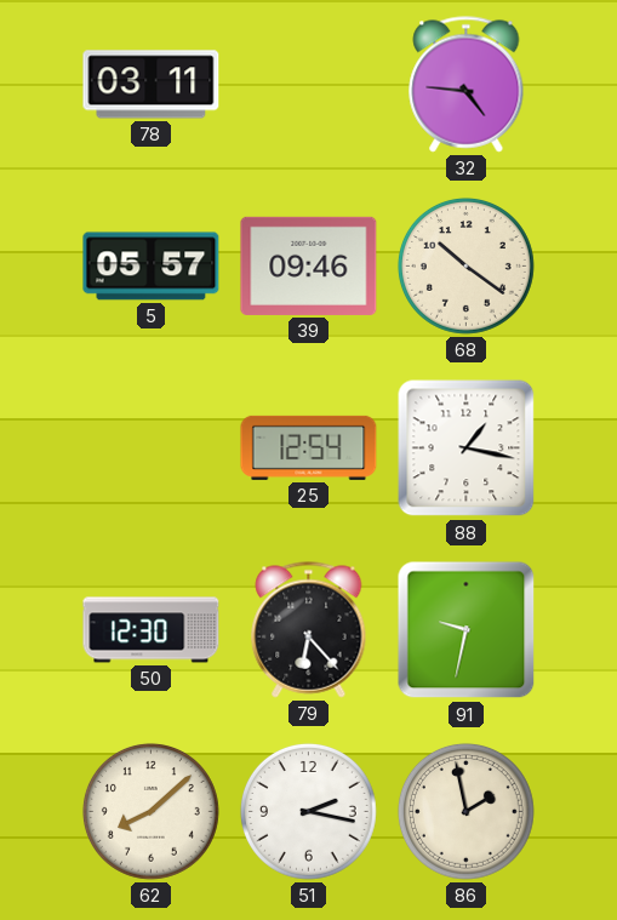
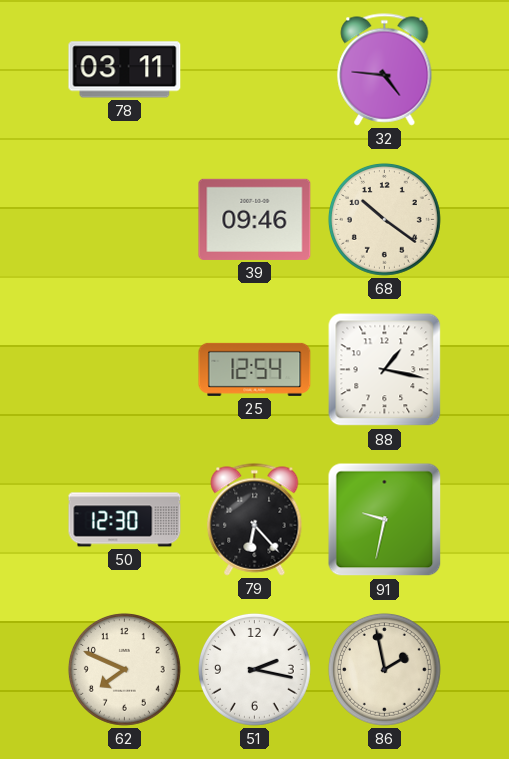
5: 05:57 -> none
62: 8:08 -> 7:49
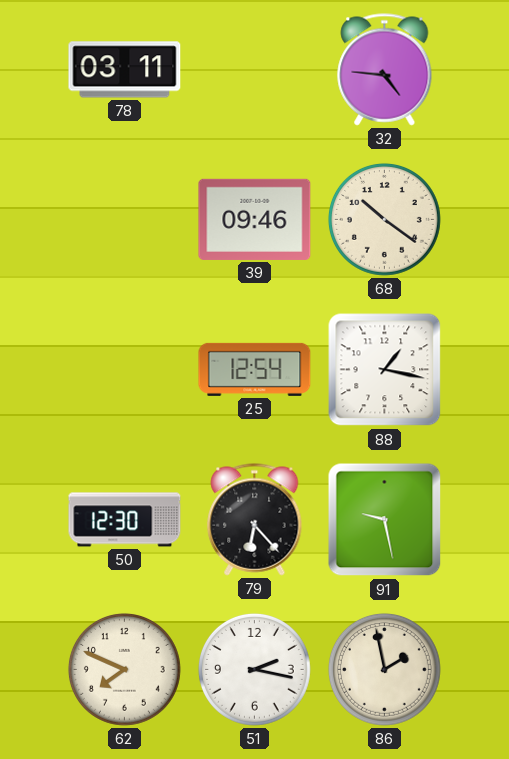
91: 9:32 -> 9:28
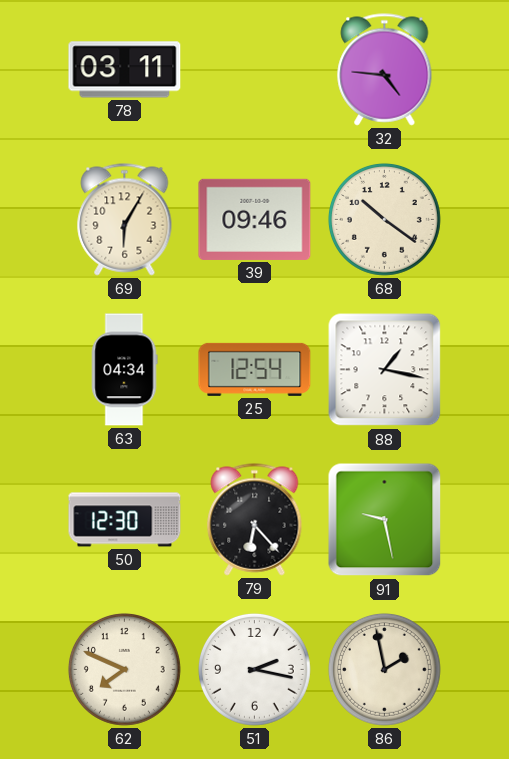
69: none -> 6:05
63: none -> 04:34
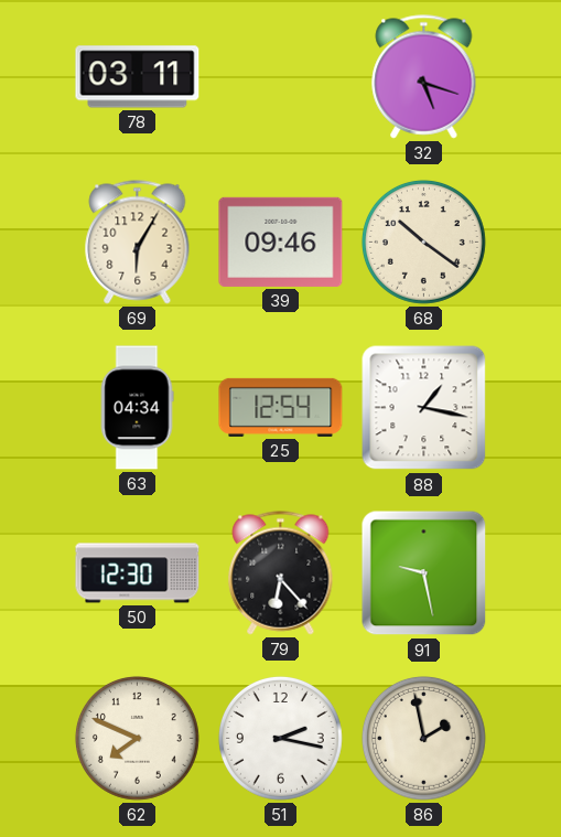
32: 4:46 -> 5:18
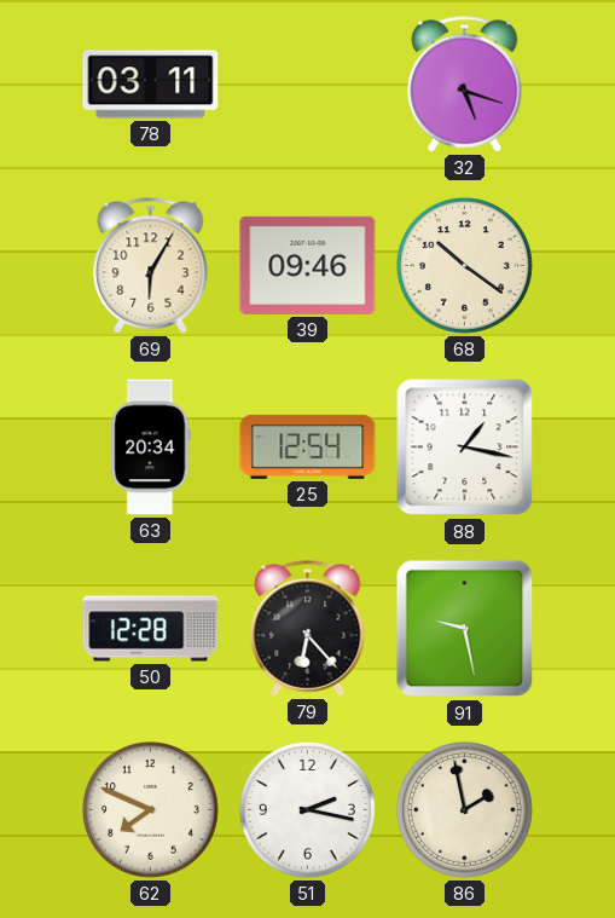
63: 04:34 -> 20:34
50: 12:30 -> 12:28
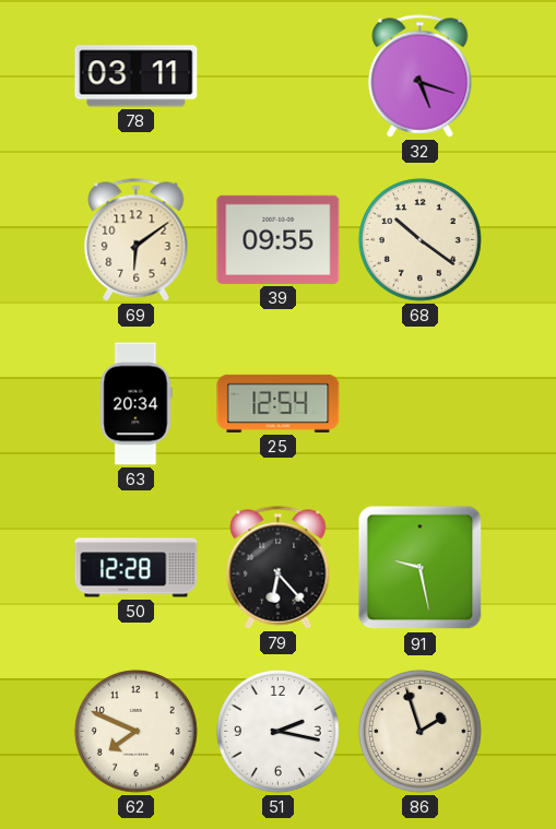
69: 6:05 -> 6:09
39: 09:46 -> 09:55
88: 1:17 -> none
86: 1:58 -> 1:57
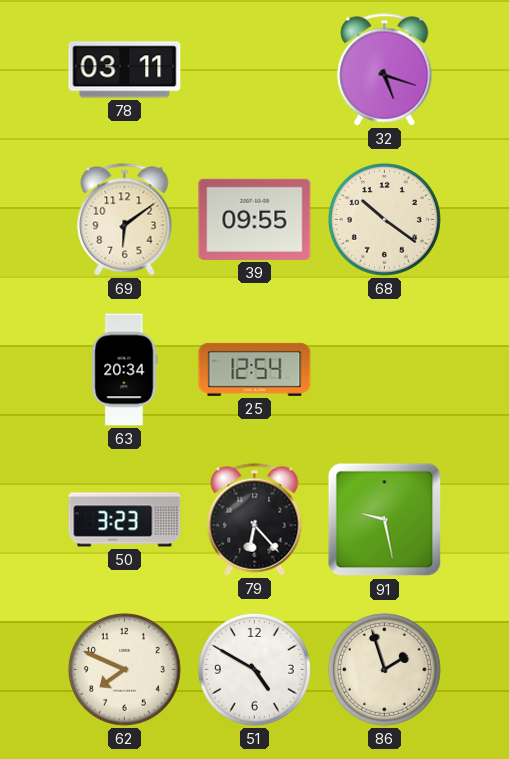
50: 12:28 -> 3:23
51: 2:17 -> 4:50
